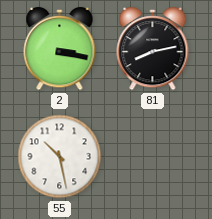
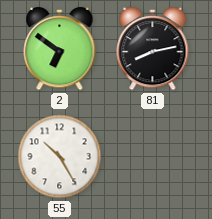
2: 3:17 -> 6:51
55: 10:28 -> 10:25
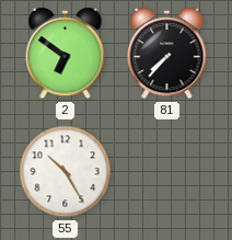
81: 8:13 -> 7:37
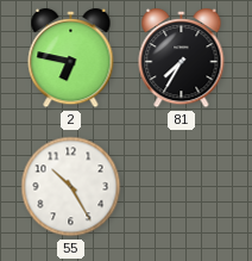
2: 6:51 -> 6:47
81: 7:37 -> 7:35
